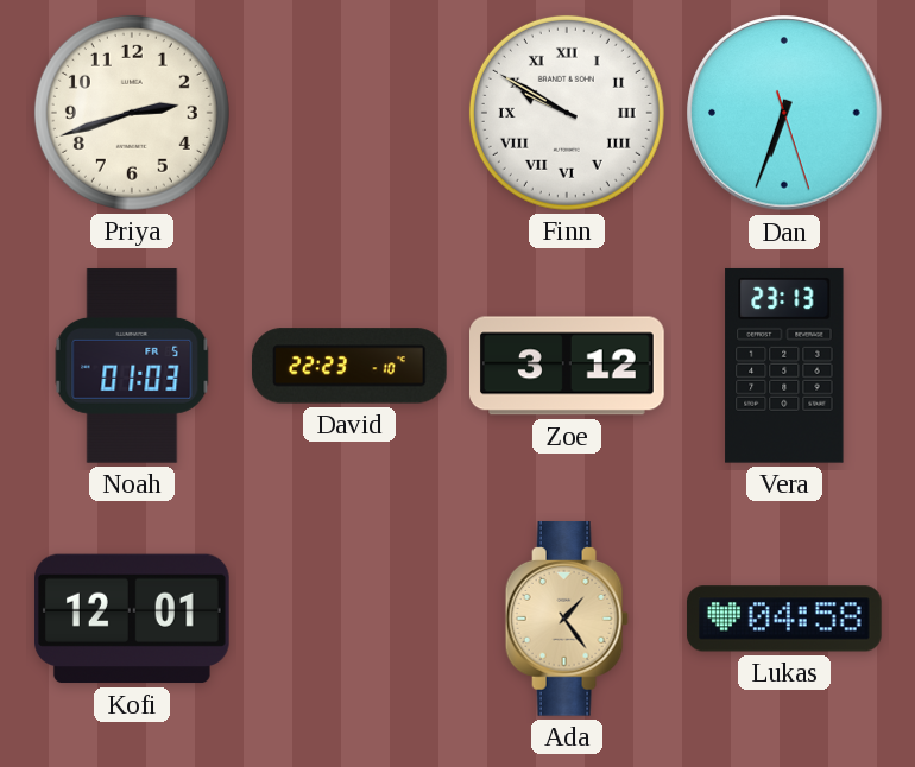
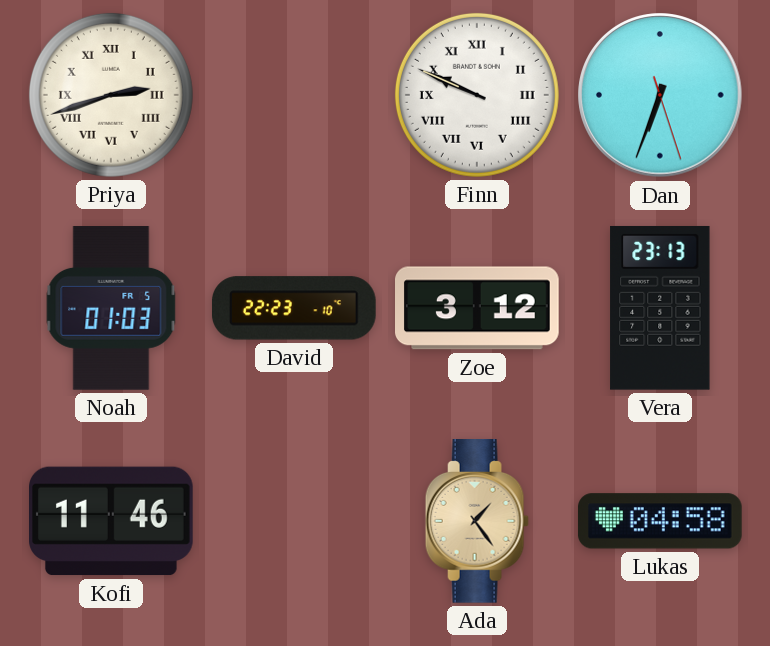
Priya numerals: Arabic -> Roman
Finn: 9:50 -> 9:49
Kofi: 12:01 -> 11:46
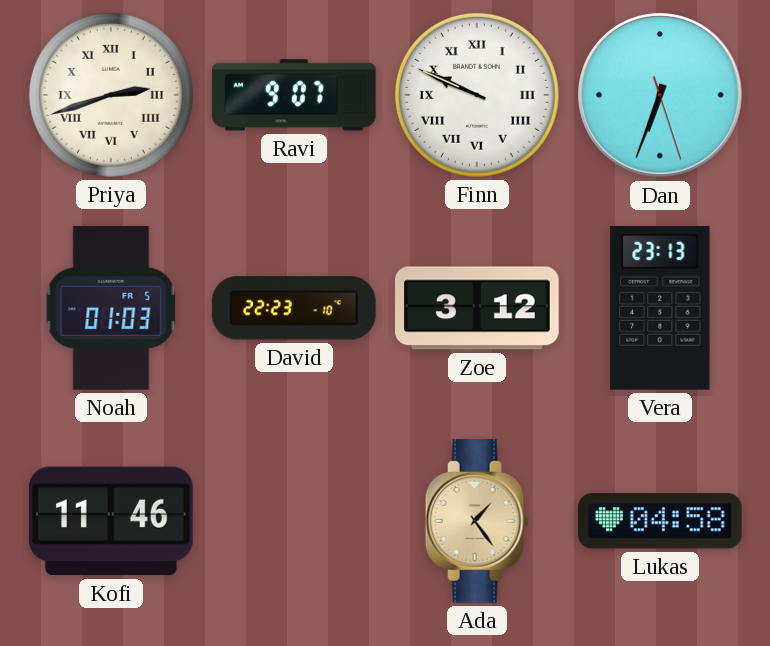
Ravi: none -> 9:07
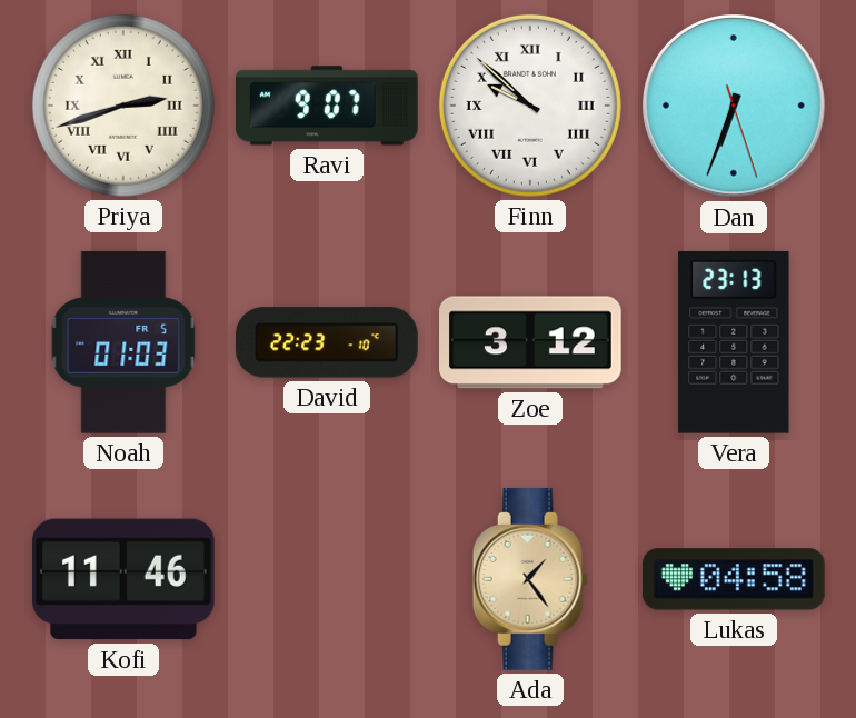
Finn: 9:49 -> 9:52
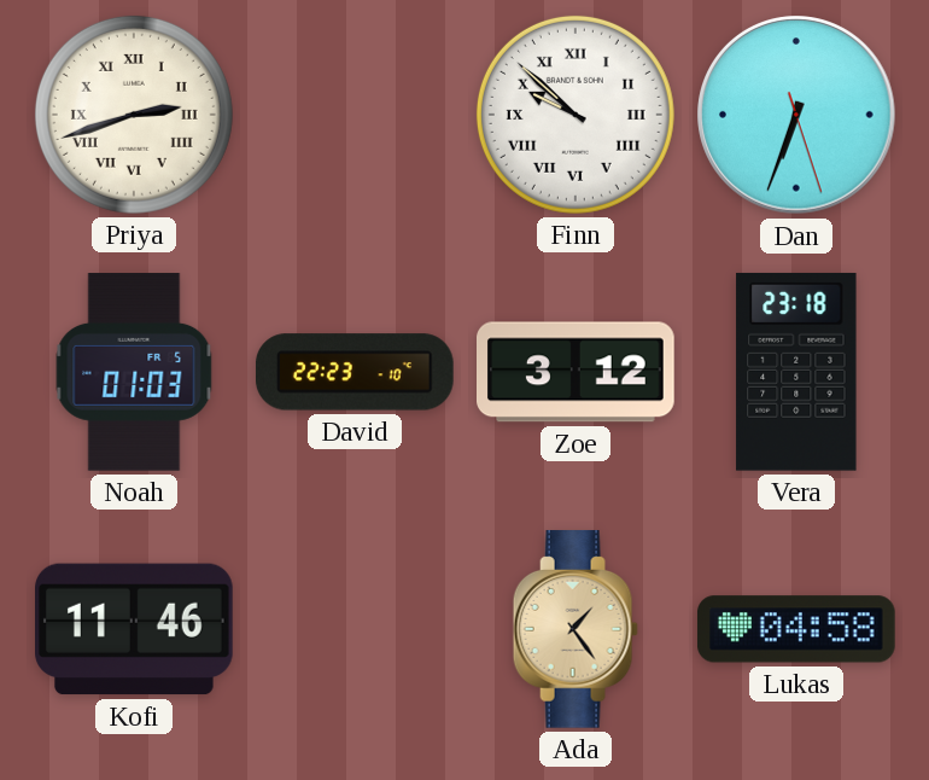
Ravi: 9:07 -> none
Vera: 23:13 -> 23:18
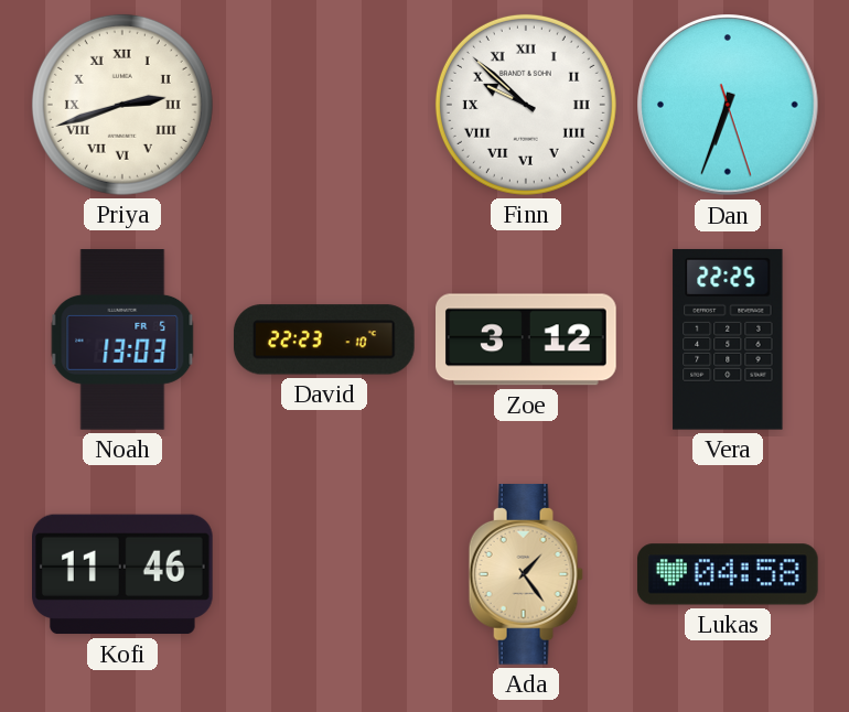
Noah: 01:03 -> 13:03
Vera: 23:18 -> 22:25
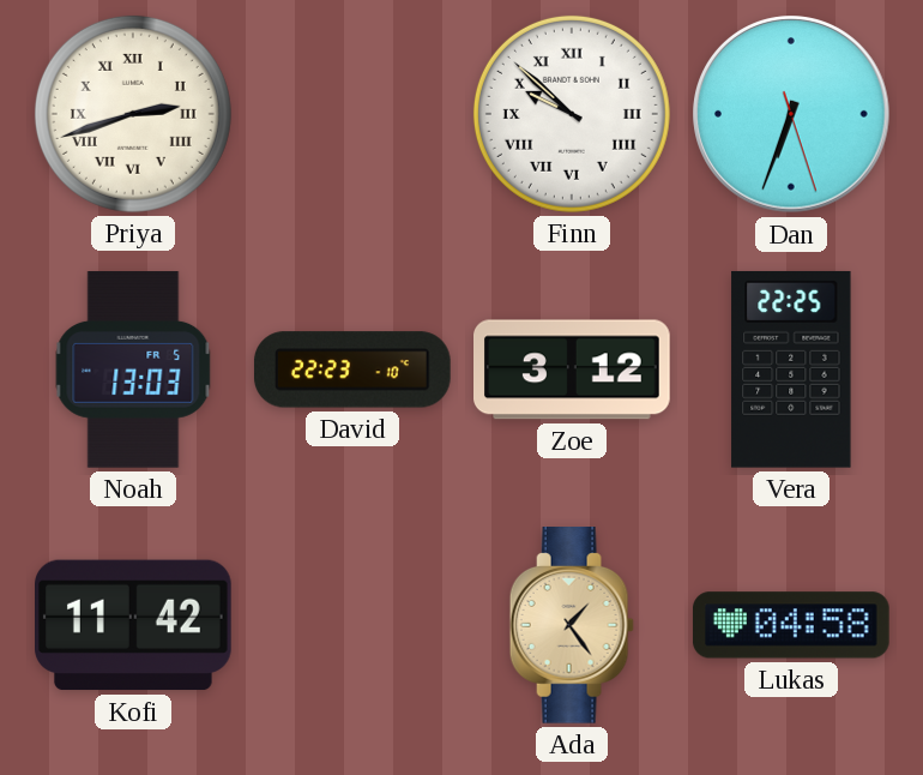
Kofi: 11:46 -> 11:42
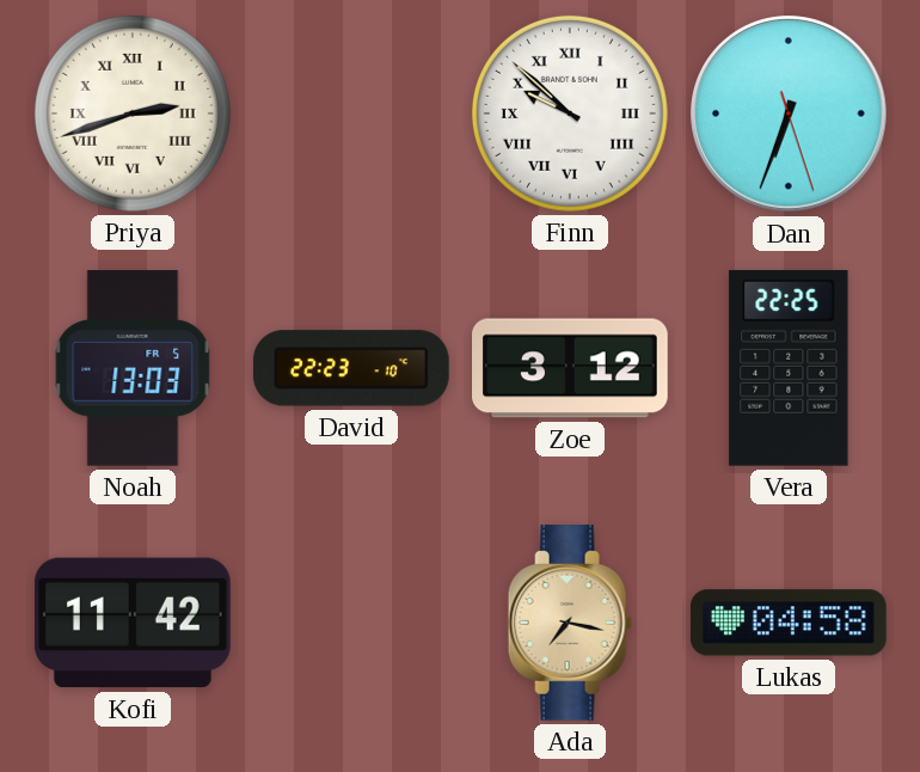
Ada: 1:24 -> 7:17
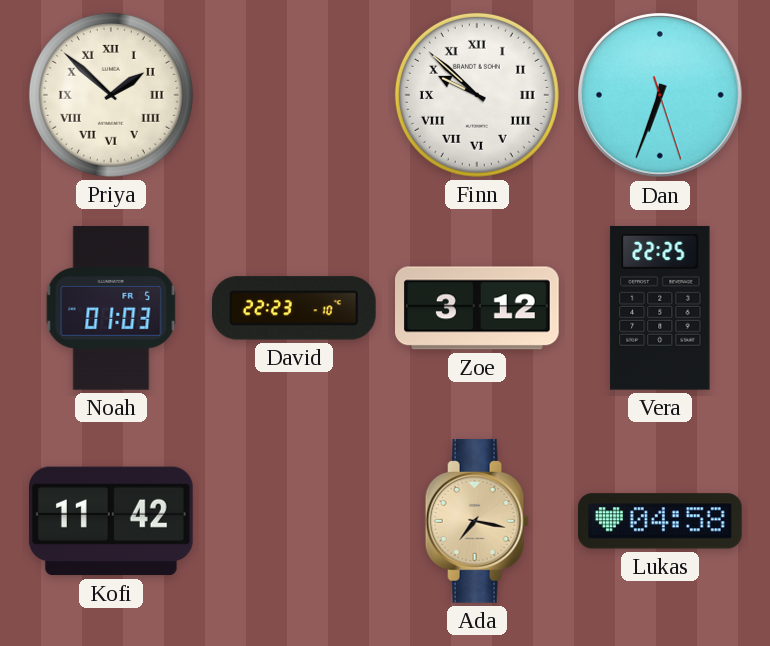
Priya: 2:42 -> 1:52
Noah: 13:03 -> 01:03
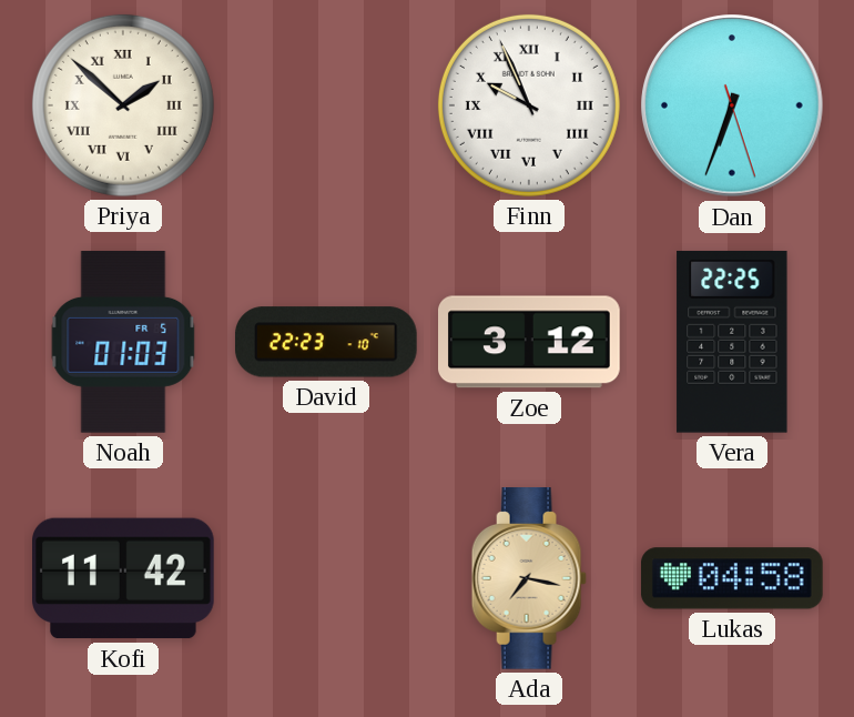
Finn: 9:52 -> 9:56
